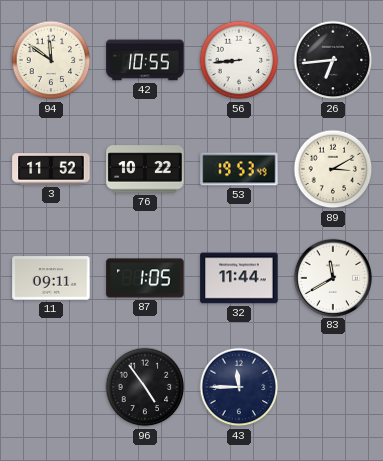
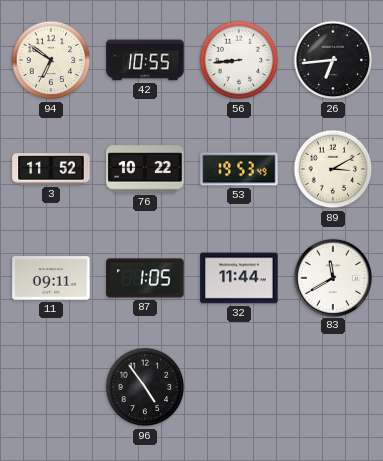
94: 11:51 -> 6:51
43: 11:45 -> none
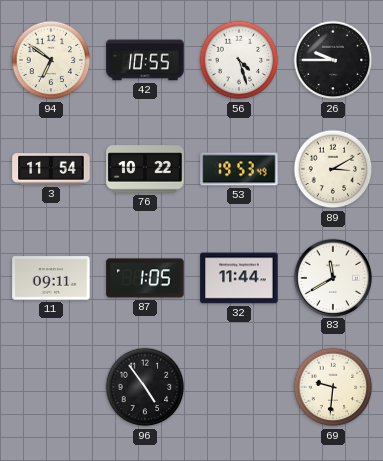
56: 8:44 -> 4:27
26: 6:44 -> 9:45
3: 11:52 -> 11:54
69: none -> 9:31
